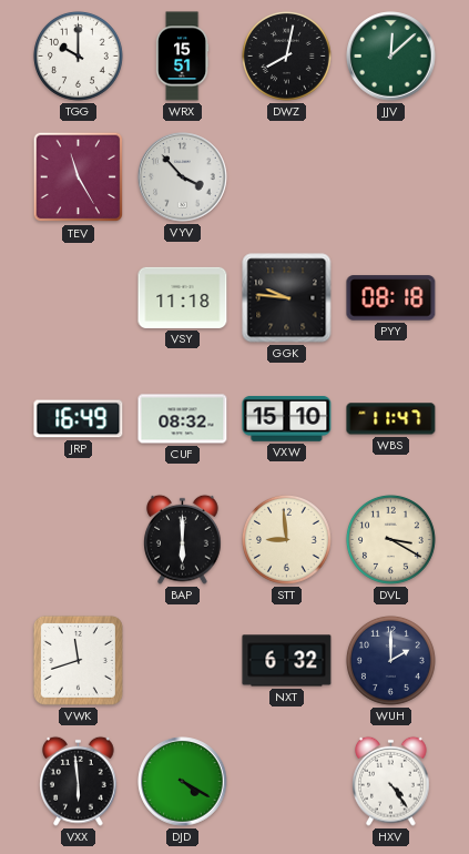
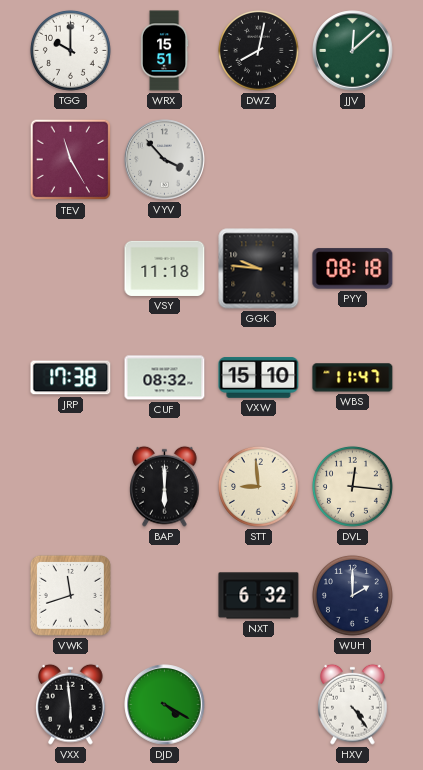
JRP: 16:49 -> 17:38
DVL: 3:20 -> 12:16
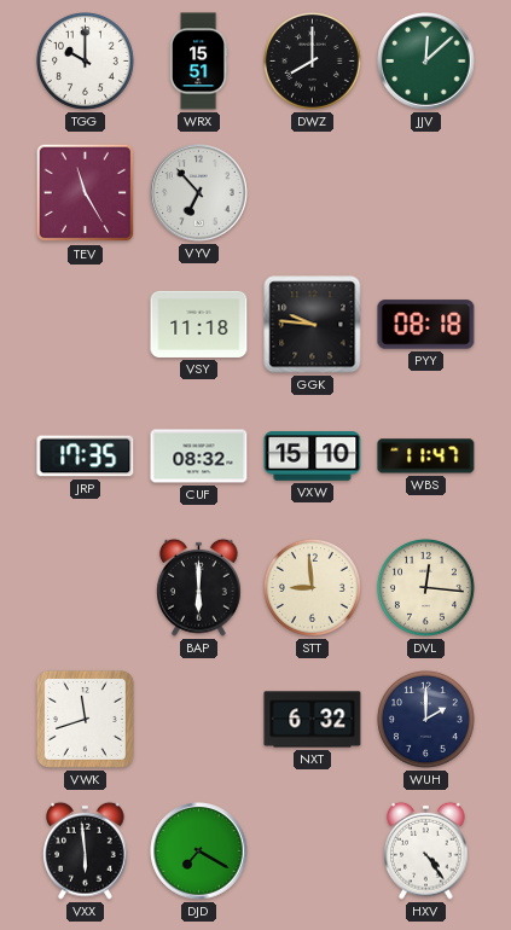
DWZ: 8:02 -> 8:00
VYV: 3:53 -> 6:53
JRP: 17:38 -> 17:35
DJD: 4:20 -> 7:20
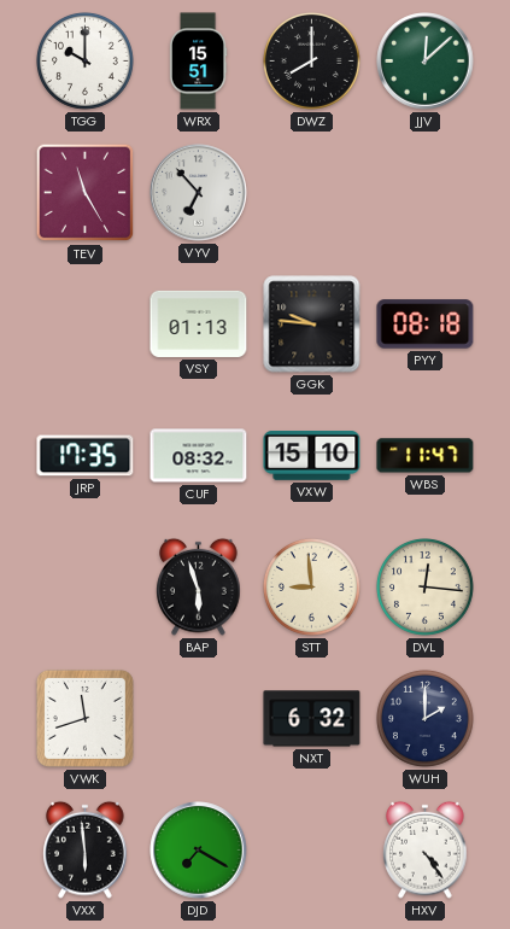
VSY: 11:18 -> 01:13
BAP: 6:00 -> 5:57
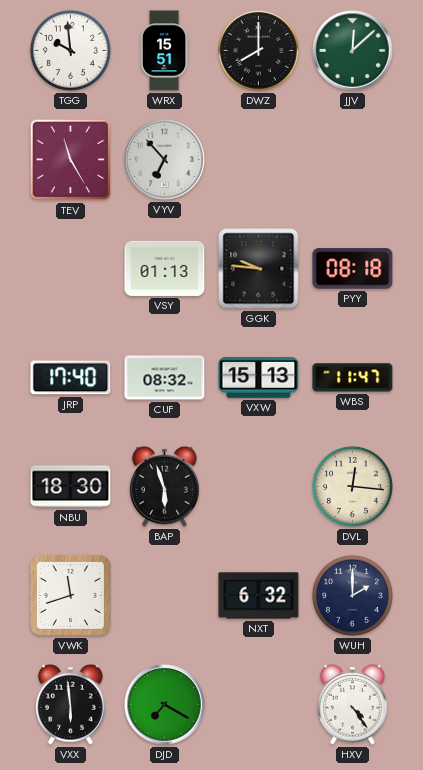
TGG: 10:00 -> 9:59
JRP: 17:35 -> 17:40
VXW: 15:10 -> 15:13
NBU: none -> 18:30
STT: 8:59 -> none
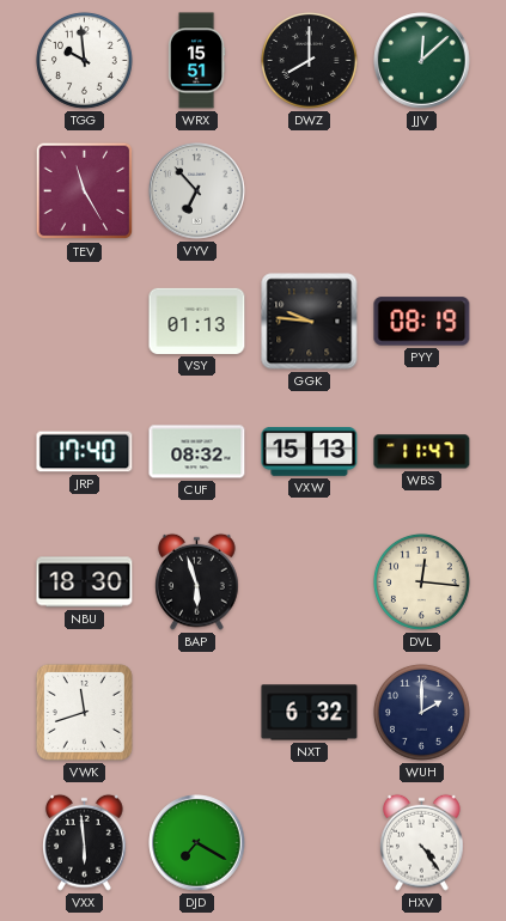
PYY: 08:18 -> 08:19
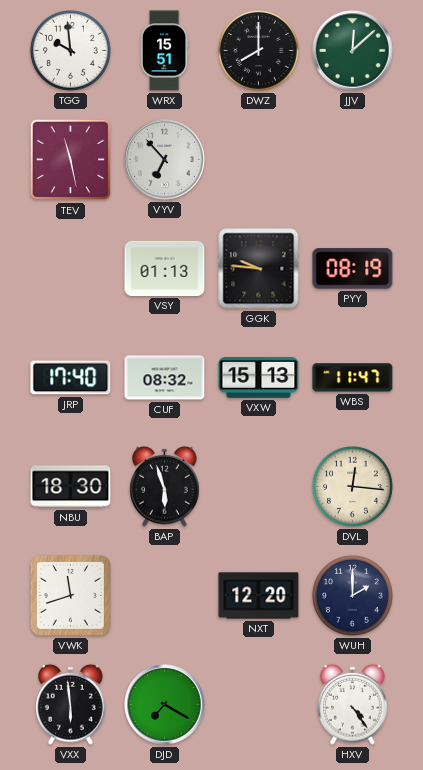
TEV: 11:25 -> 11:28
NXT: 6:32 -> 12:20
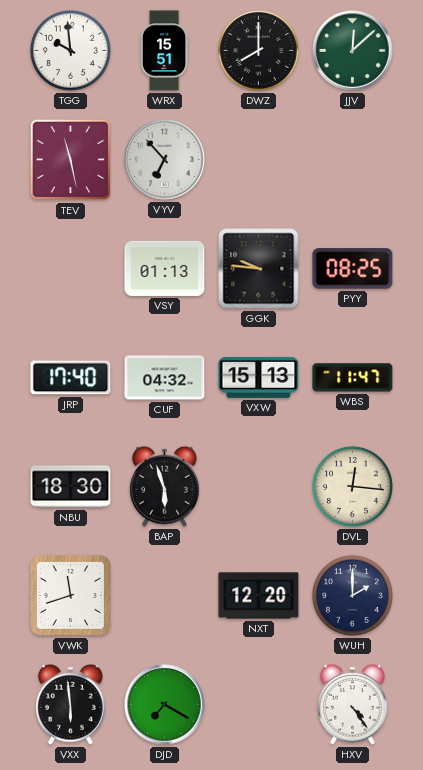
PYY: 08:19 -> 08:25
CUF: 08:32 -> 04:32
